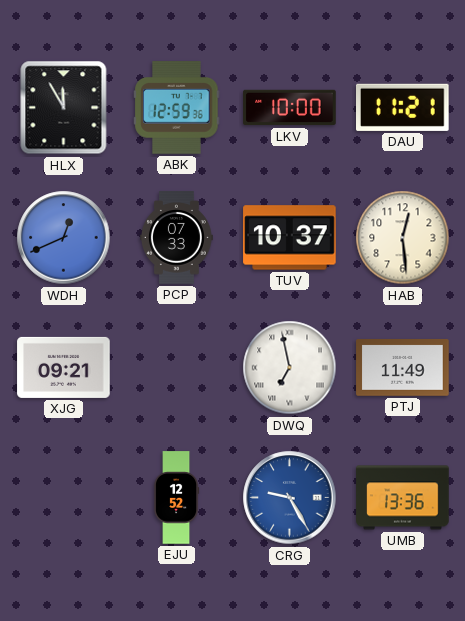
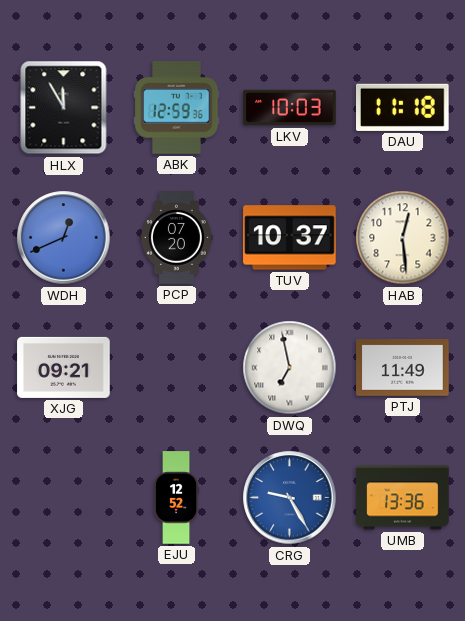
LKV: 10:00 -> 10:03
DAU: 11:21 -> 11:18
PCP: 07:33 -> 07:20
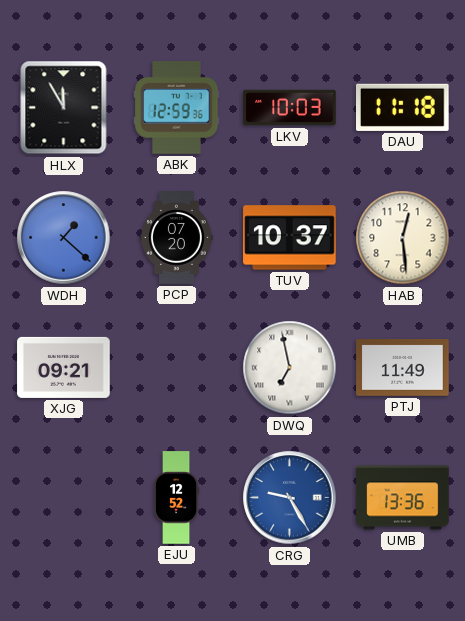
WDH: 12:41 -> 1:22
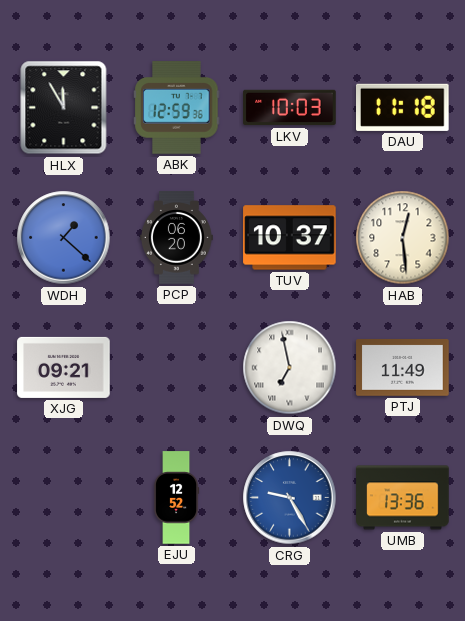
PCP: 07:20 -> 06:20
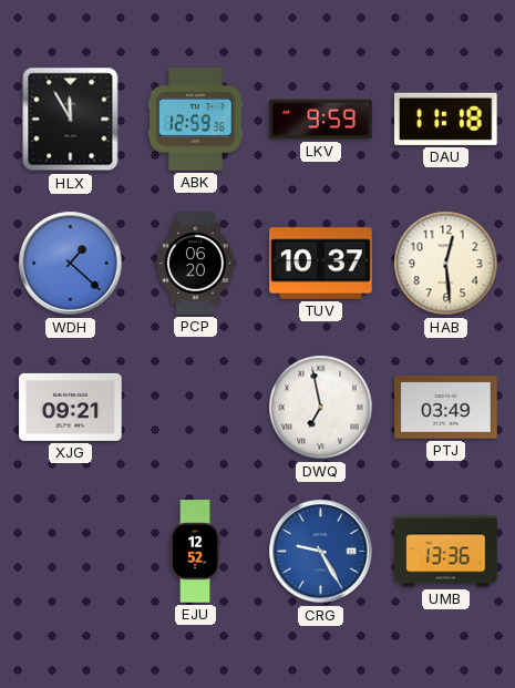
LKV: 10:03 -> 9:59
PTJ: 11:49 -> 03:49
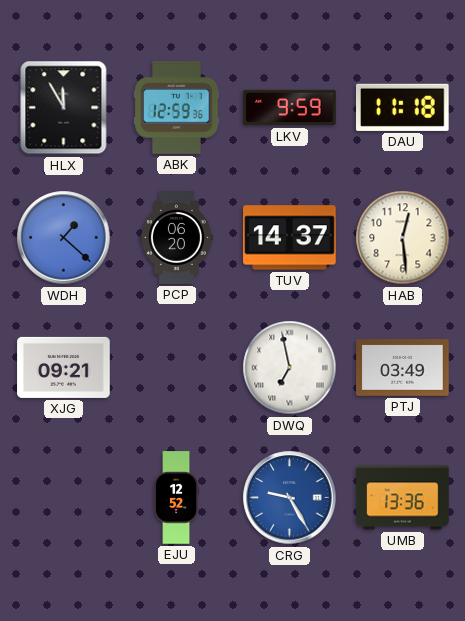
TUV: 10:37 -> 14:37
